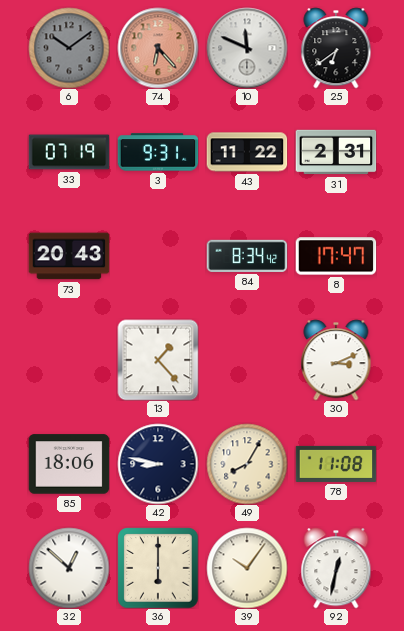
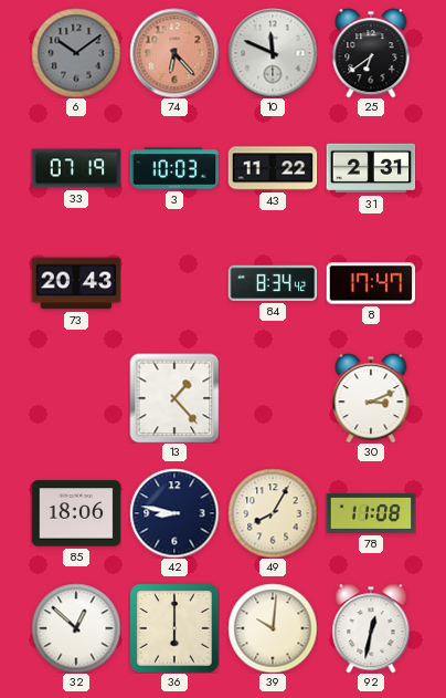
3: 9:31 -> 10:03
39: 10:06 -> 10:01
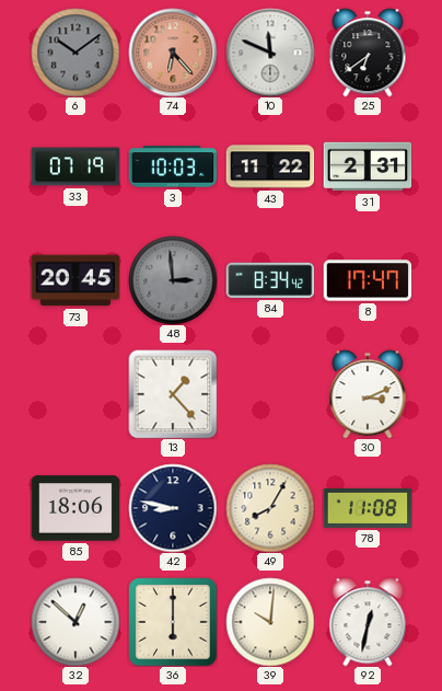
73: 20:43 -> 20:45
48: none -> 2:59
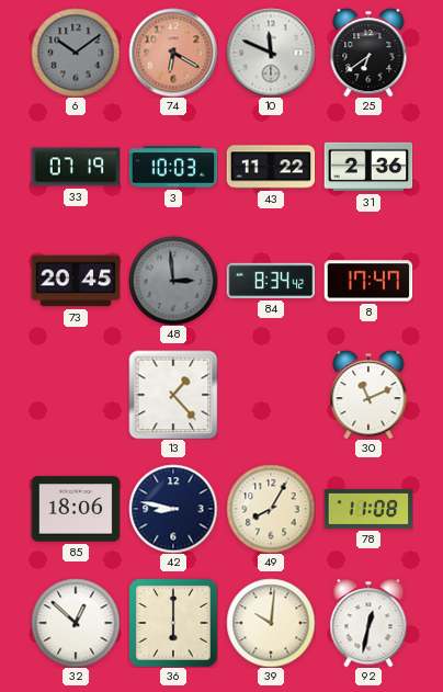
74: 6:23 -> 6:20
31: 2:31 -> 2:36
30: 3:11 -> 11:11
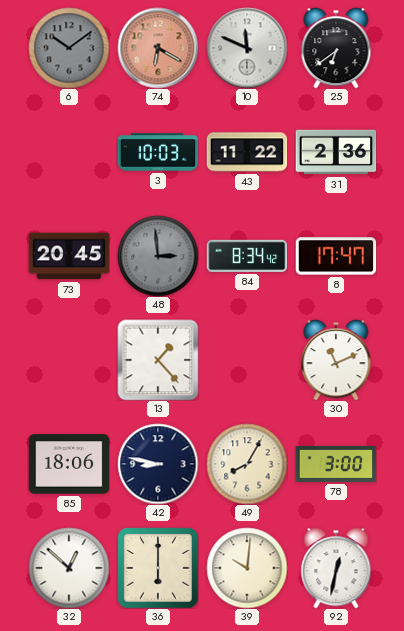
33: 07:19 -> none
78: 11:08 -> 3:00
